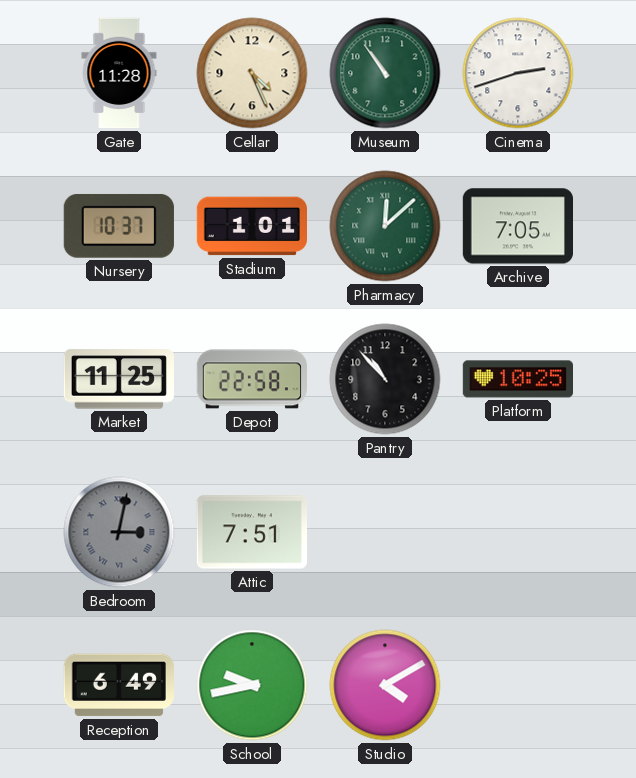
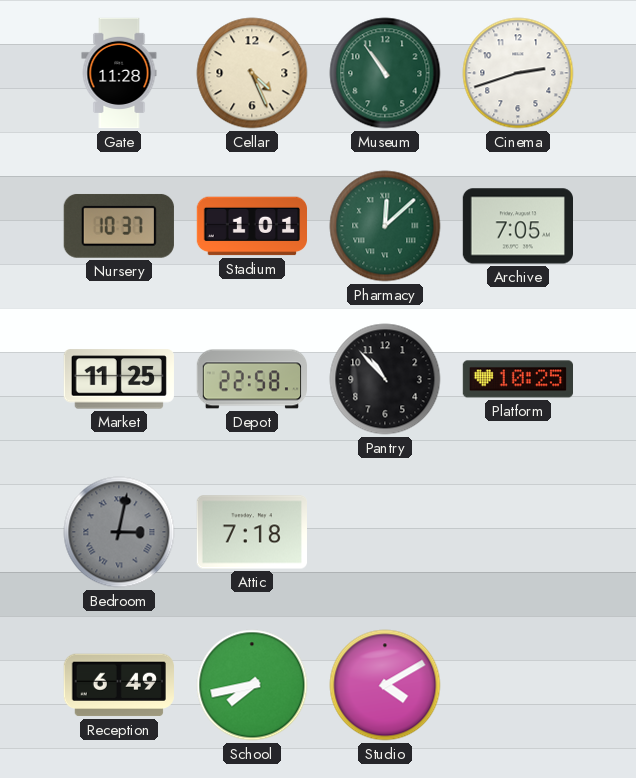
Attic: 7:51 -> 7:18
School: 9:43 -> 7:43
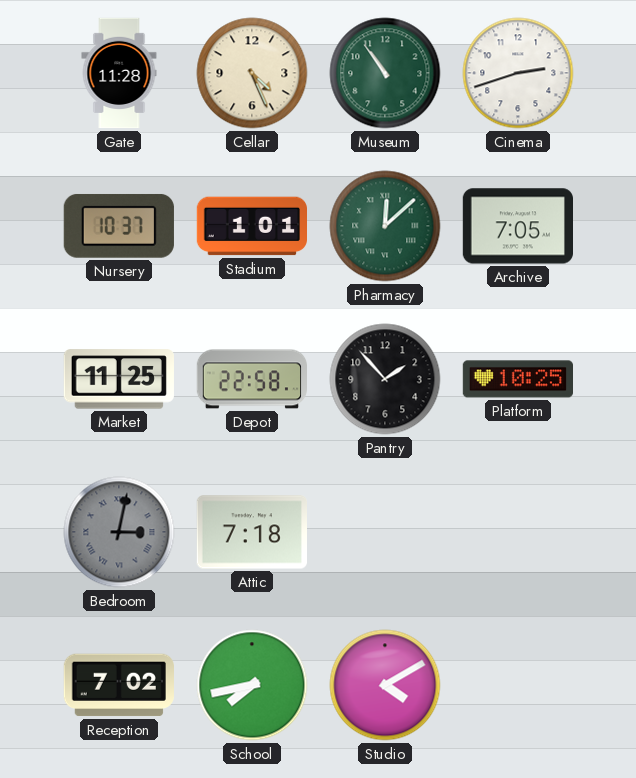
Pantry: 10:53 -> 1:53
Reception: 6:49 -> 7:02
